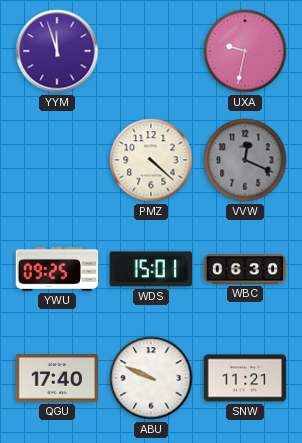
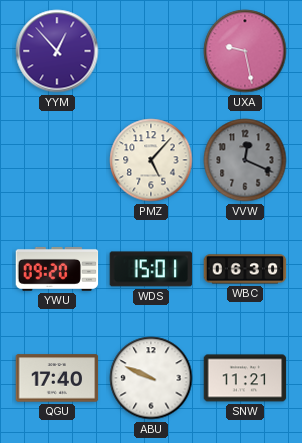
YYM: 11:57 -> 12:53
UXA: 9:32 -> 9:28
PMZ: 4:22 -> 5:07
YWU: 09:25 -> 09:20
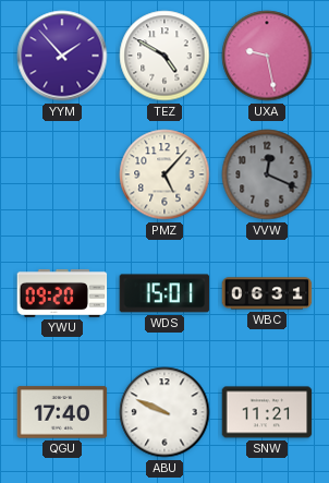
YYM: 12:53 -> 1:53
TEZ: none -> 4:50
WBC: 06:30 -> 06:31
